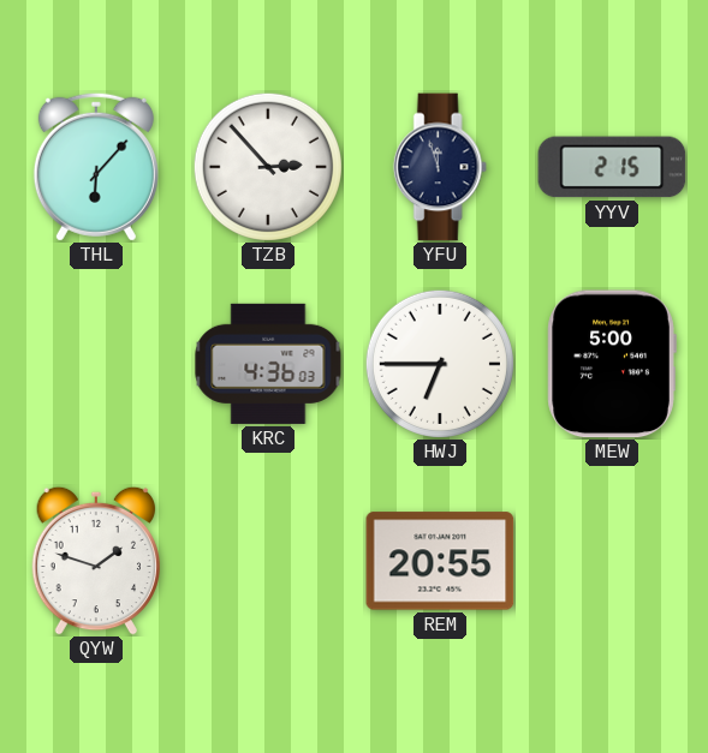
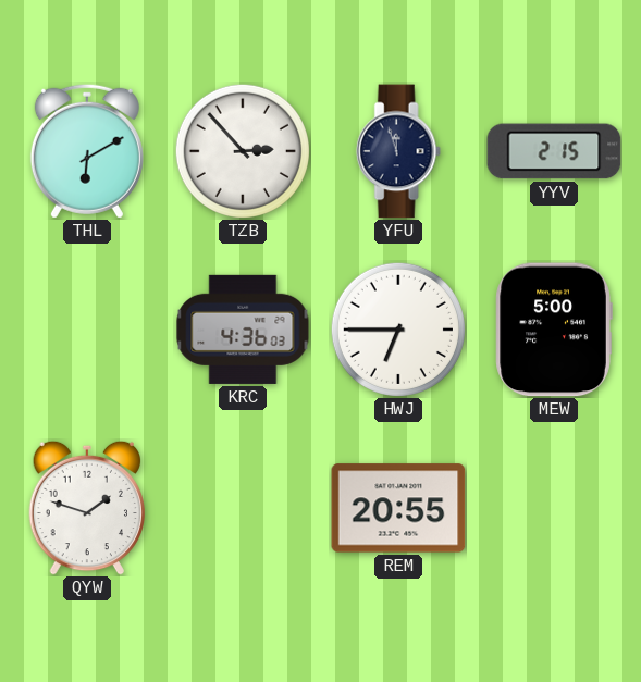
THL: 6:07 -> 6:10
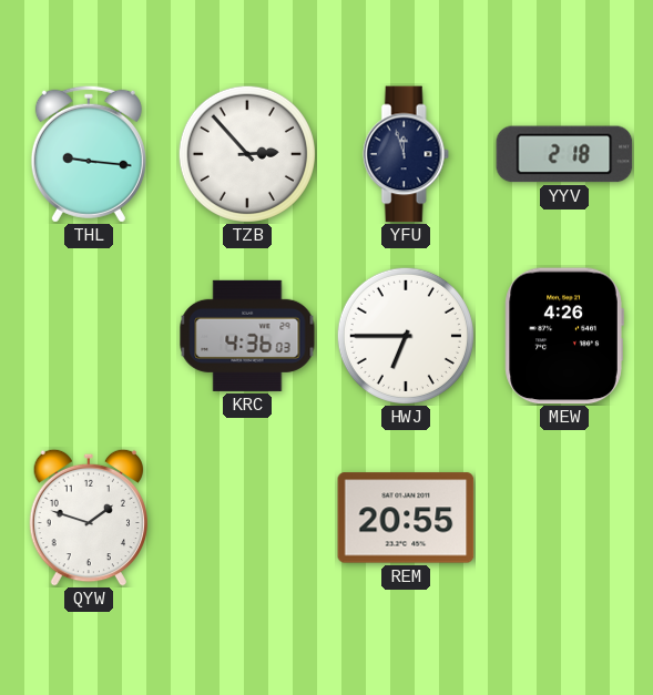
THL: 6:10 -> 9:16
YYV: 2:15 -> 2:18
MEW: 5:00 -> 4:26
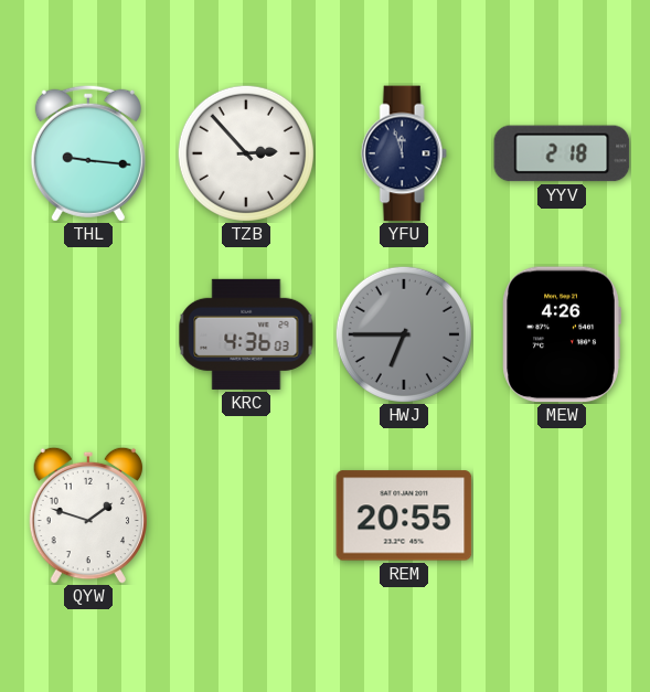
HWJ dial: white -> grey
